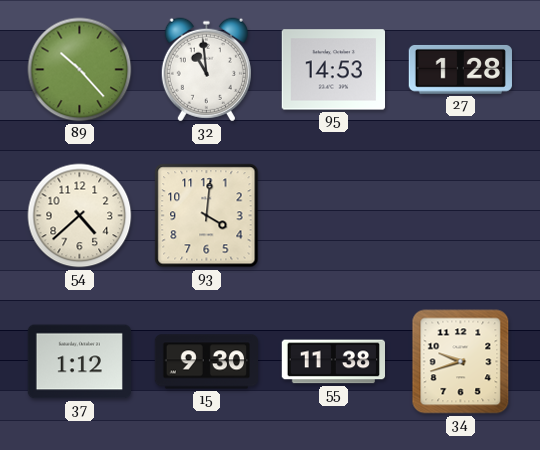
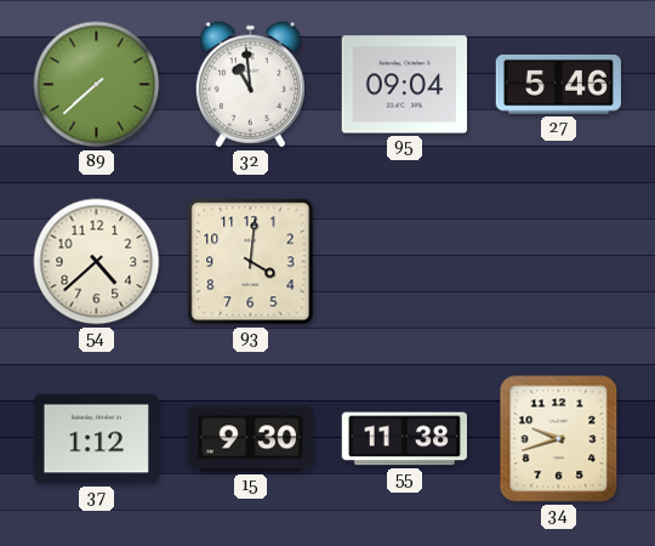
89: 10:23 -> 7:38
95: 14:53 -> 09:04
27: 1:28 -> 5:46
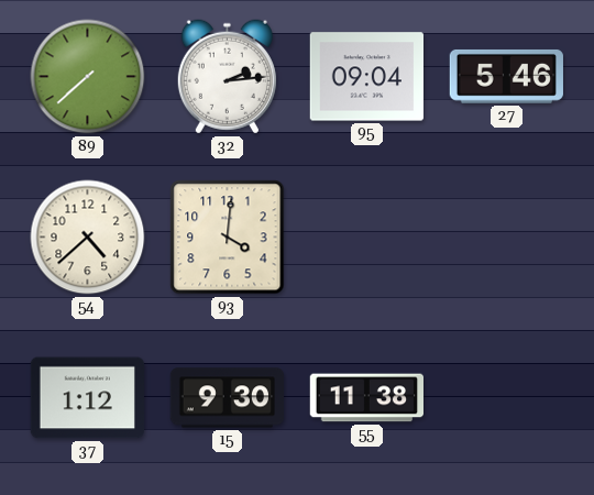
32: 10:59 -> 2:14
34: 9:42 -> none
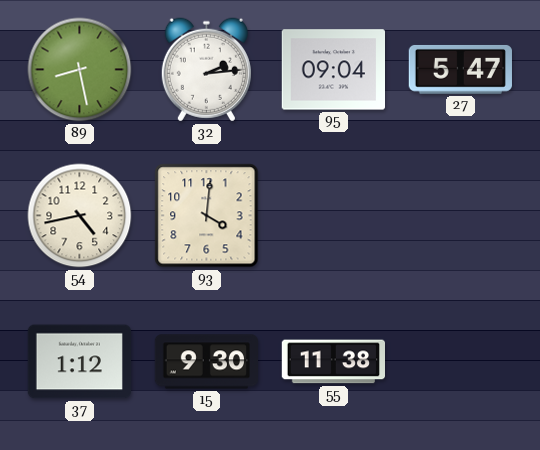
89: 7:38 -> 8:28
27: 5:46 -> 5:47
54: 4:38 -> 4:43
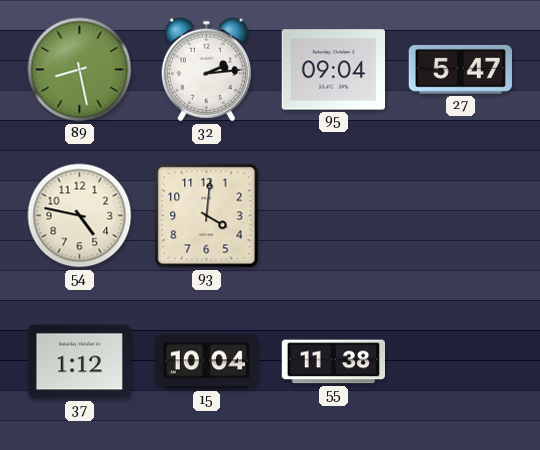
54: 4:43 -> 4:47
15: 9:30 -> 10:04
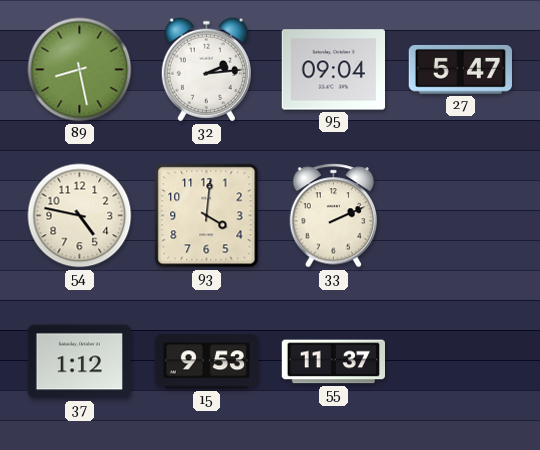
33: none -> 2:11
15: 10:04 -> 9:53
55: 11:38 -> 11:37
